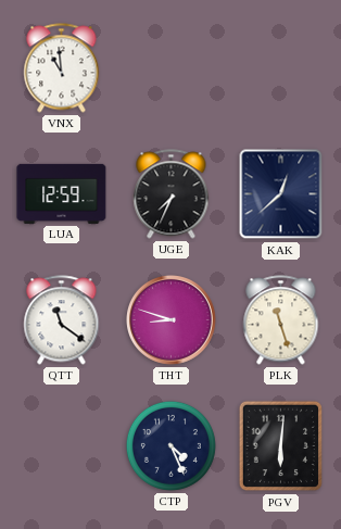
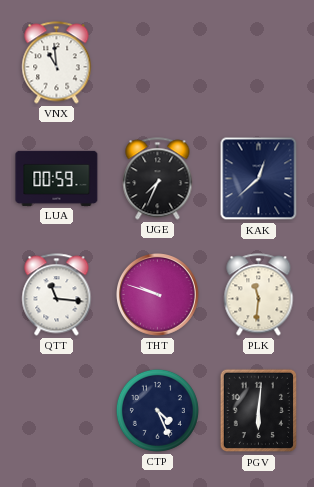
LUA: 12:59 -> 00:59
QTT: 11:21 -> 11:16
THT: 8:48 -> 9:48
PLK: 11:27 -> 11:31
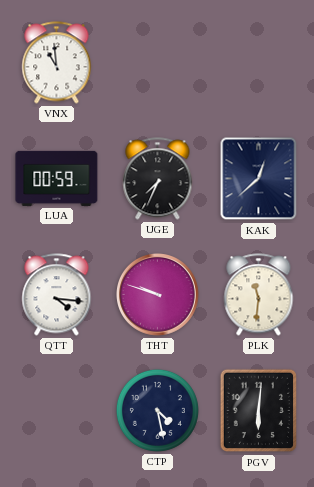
QTT: 11:16 -> 4:16
CTP: 4:26 -> 4:28
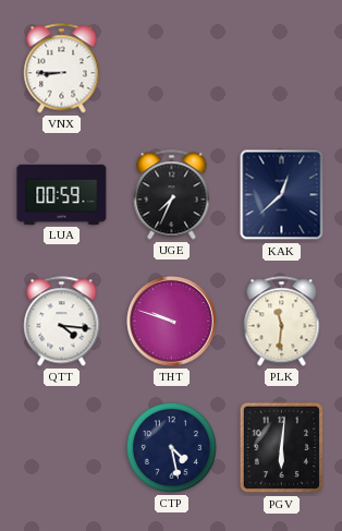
VNX: 10:59 -> 8:45
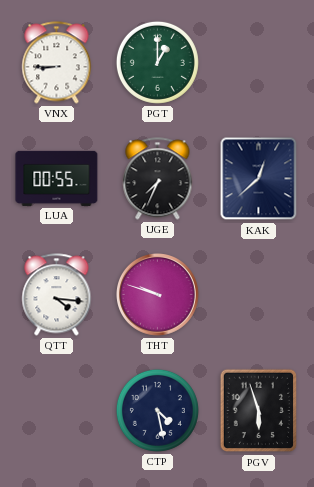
PGT: none -> 1:00
LUA: 00:59 -> 00:55
PLK: 11:31 -> none
PGV: 6:01 -> 5:57
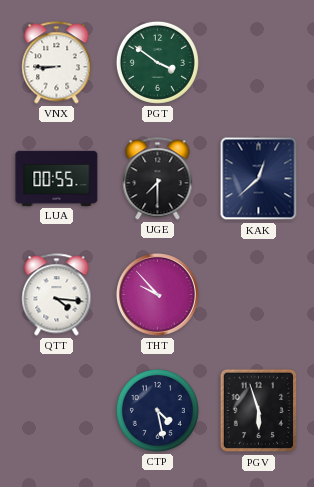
PGT: 1:00 -> 3:51
UGE: 7:34 -> 7:30
THT: 9:48 -> 9:53
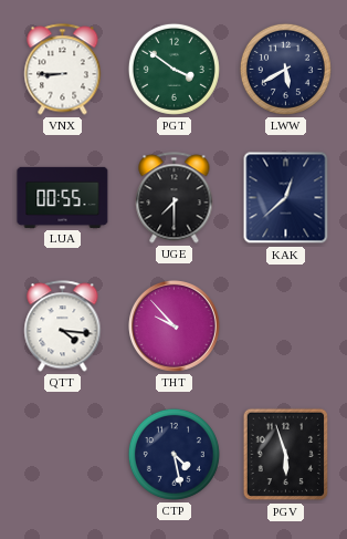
LWW: none -> 5:40
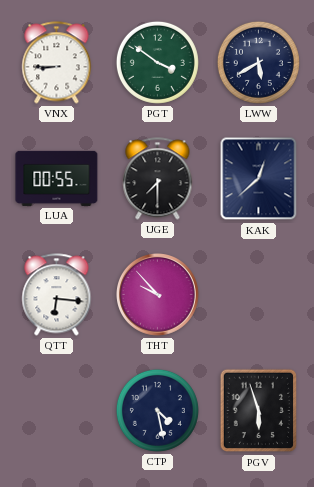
QTT: 4:16 -> 6:16
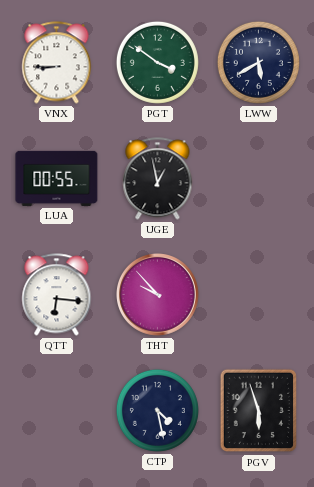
UGE: 7:30 -> 12:58
KAK: 12:38 -> none
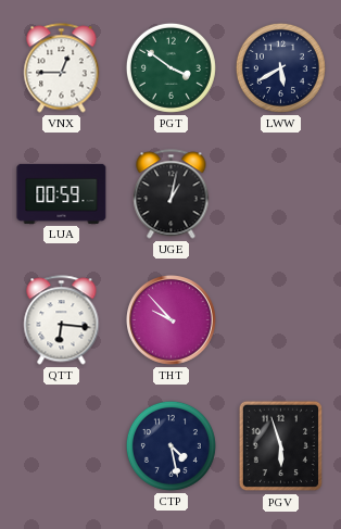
VNX: 8:45 -> 12:45
LUA: 00:55 -> 00:59
UGE: 12:58 -> 1:02
